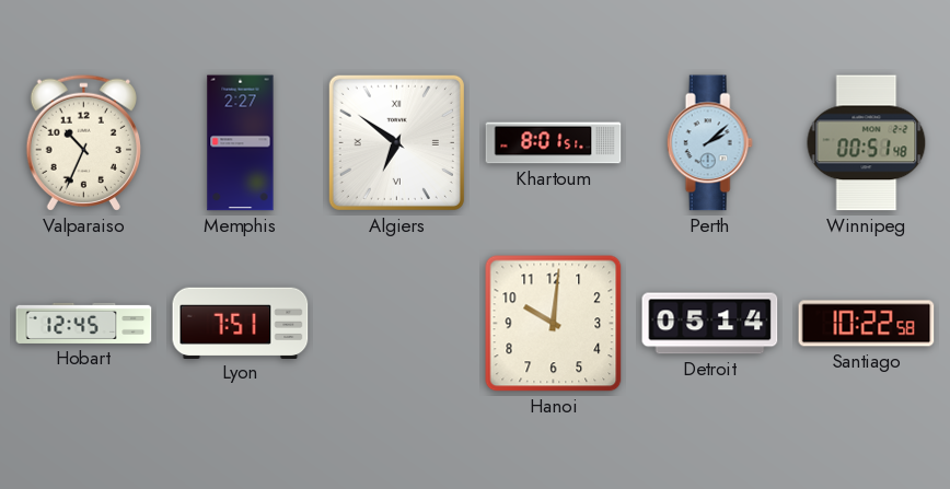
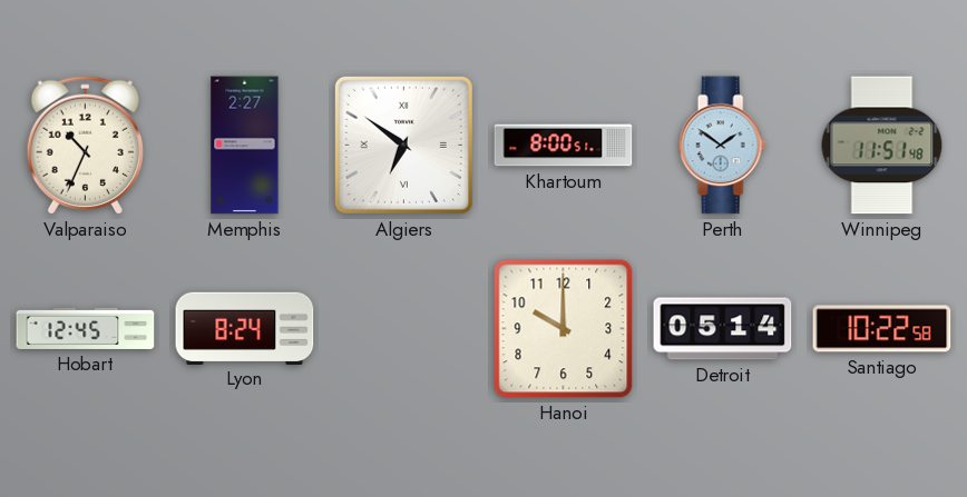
Khartoum: 8:01 -> 8:00
Perth: 2:08 -> 1:51
Winnipeg: 00:51 -> 11:51
Lyon: 7:51 -> 8:24
Hanoi: 10:01 -> 10:00
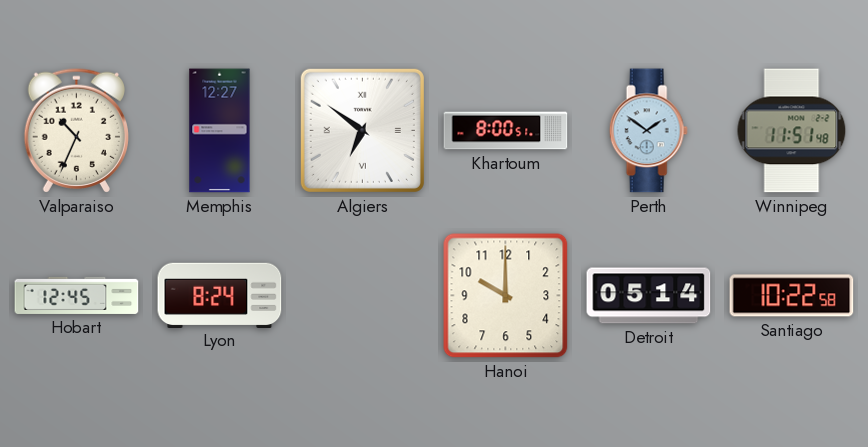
Memphis: 2:27 -> 12:27
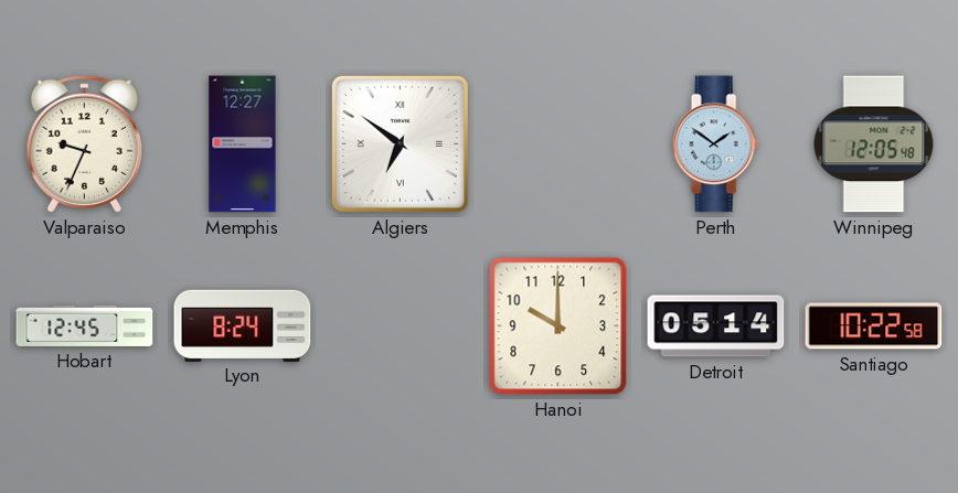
Valparaiso: 10:34 -> 9:34
Khartoum: 8:00 -> none
Winnipeg: 11:51 -> 12:05
